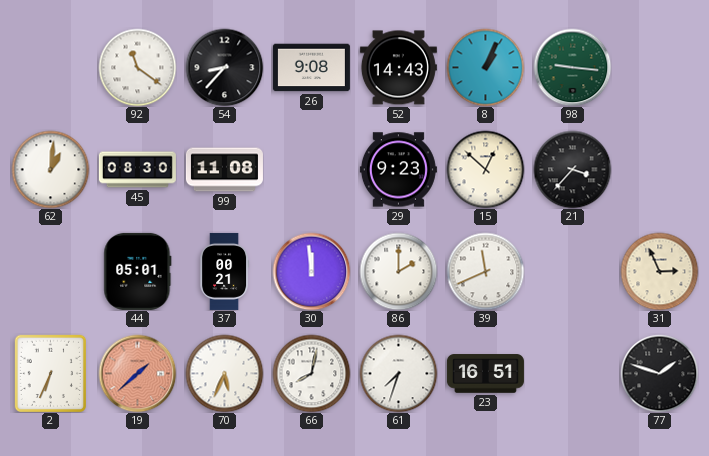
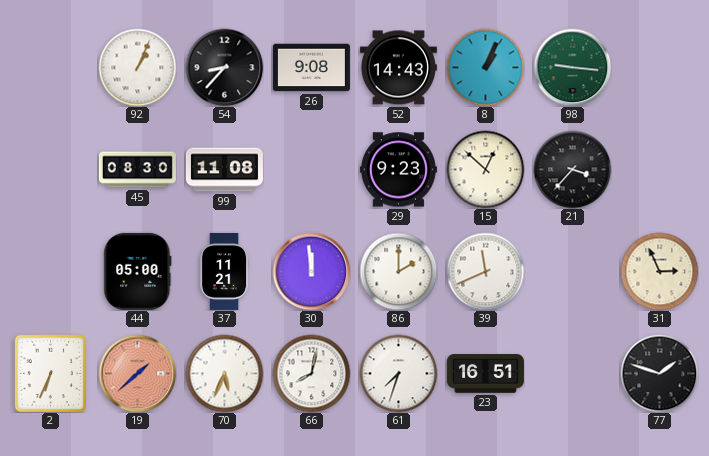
92: 11:21 -> 1:04
62: 1:01 -> none
44: 05:01 -> 05:00
37: 00:21 -> 11:21
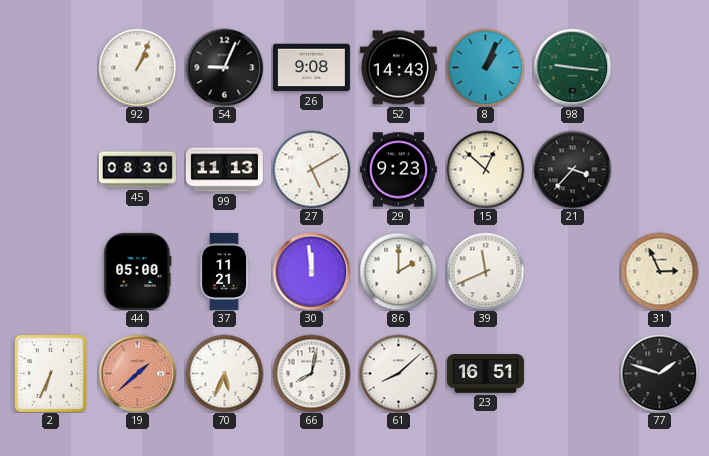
54: 8:37 -> 9:04
99: 11:08 -> 11:13
27: none -> 5:10
61: 7:33 -> 8:08
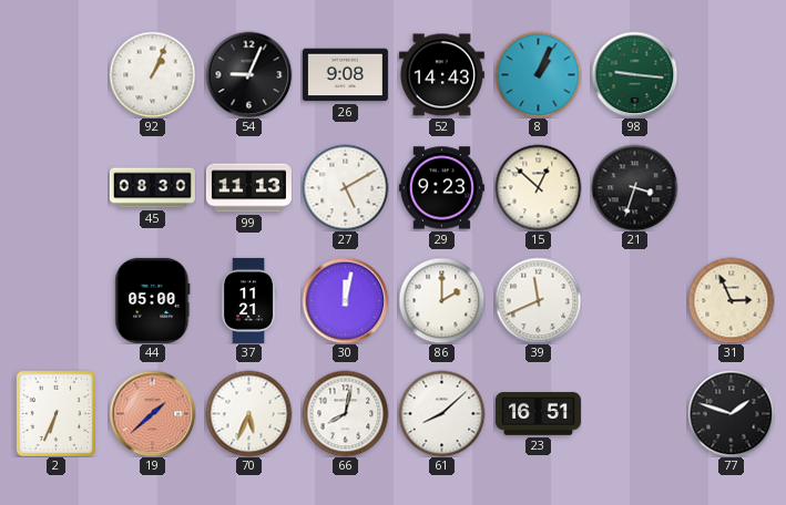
21: 3:37 -> 3:33
30: 11:59 -> 12:02
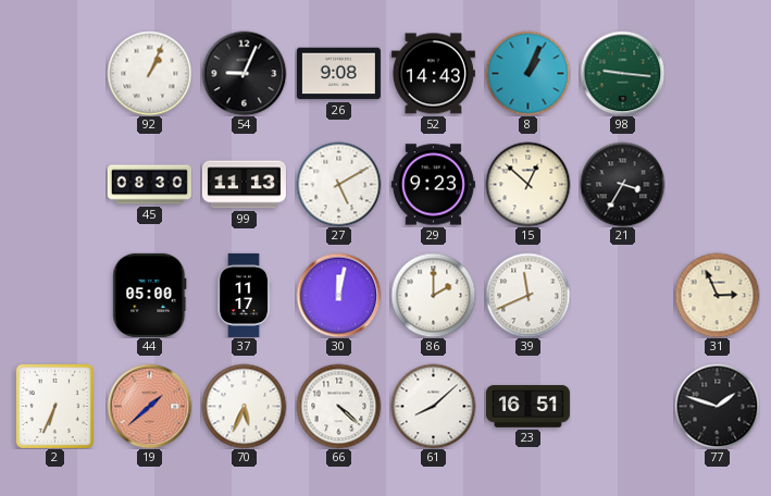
21: 3:33 -> 3:35
37: 11:21 -> 11:17
66: 8:02 -> 4:22
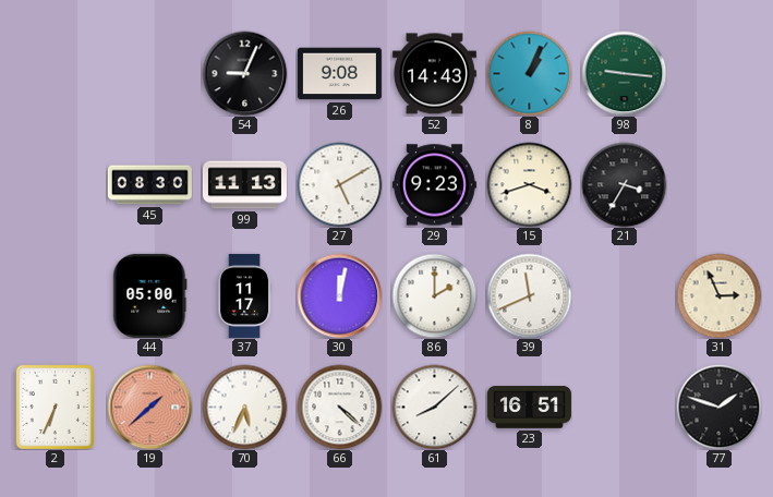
92: 1:04 -> none
15: 12:52 -> 3:42
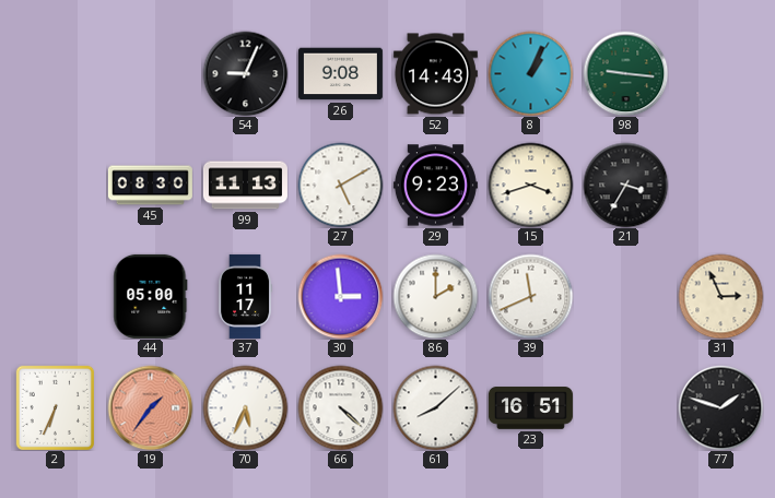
30: 12:02 -> 2:59
19: 1:38 -> 1:36
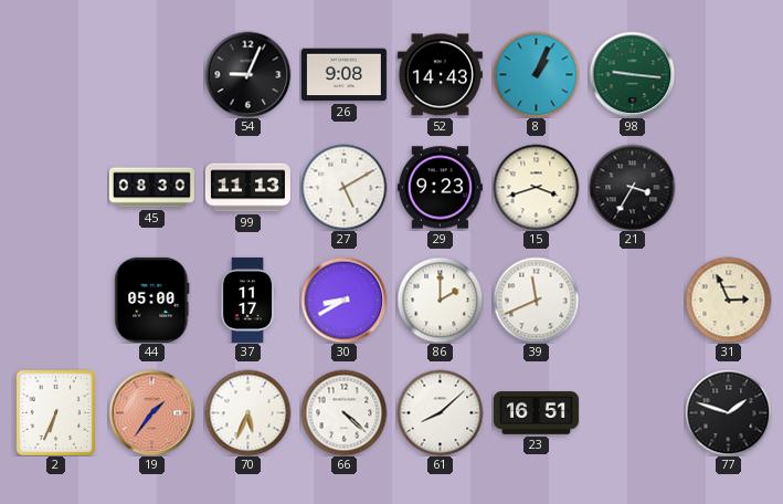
30: 2:59 -> 8:40
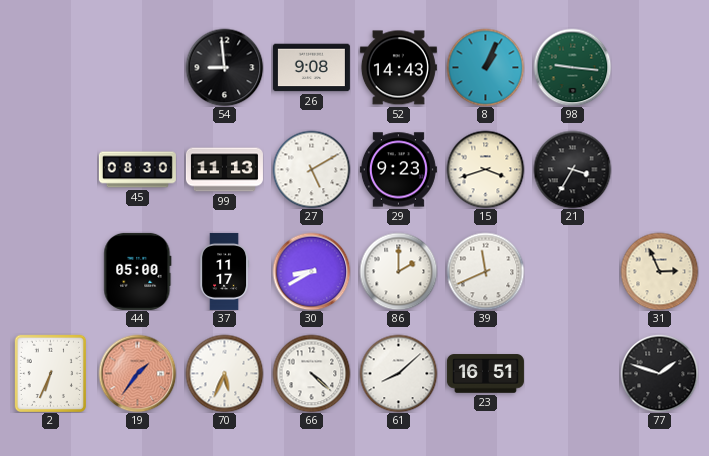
54: 9:04 -> 8:59
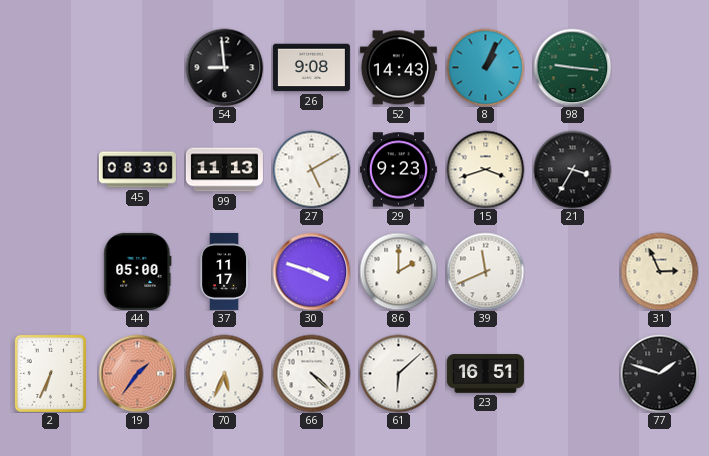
30: 8:40 -> 3:48
61: 8:08 -> 6:08
